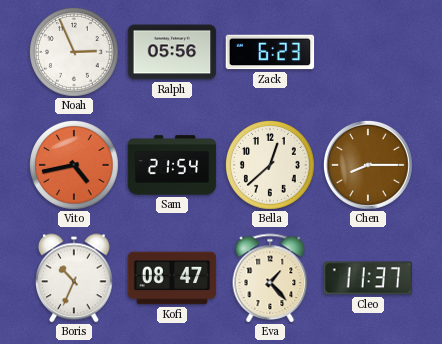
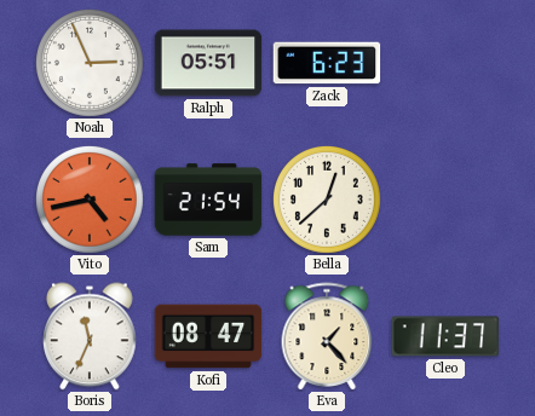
Ralph: 05:56 -> 05:51
Chen: 8:15 -> none
Boris: 10:34 -> 11:34
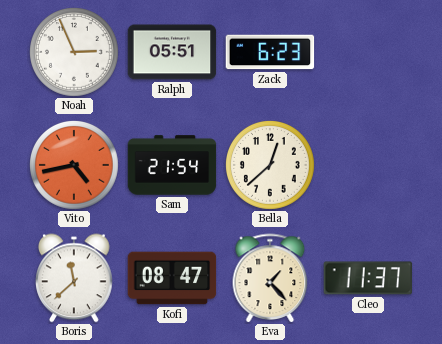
Boris: 11:34 -> 11:38
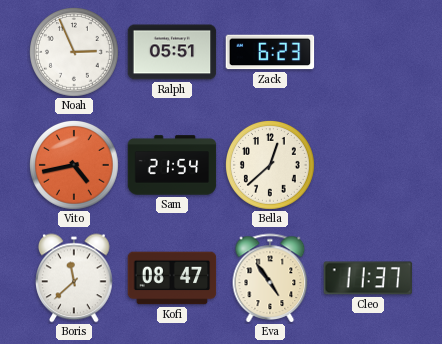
Eva: 1:23 -> 4:54
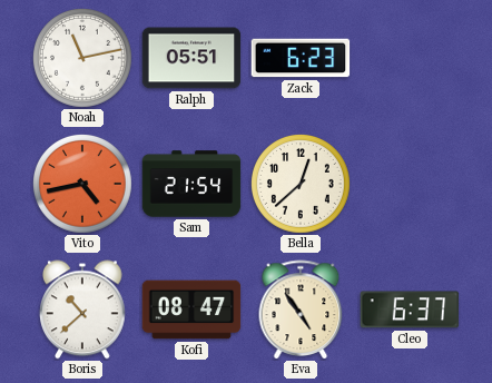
Noah: 2:56 -> 11:13
Boris: 11:38 -> 10:38
Cleo: 11:37 -> 6:37
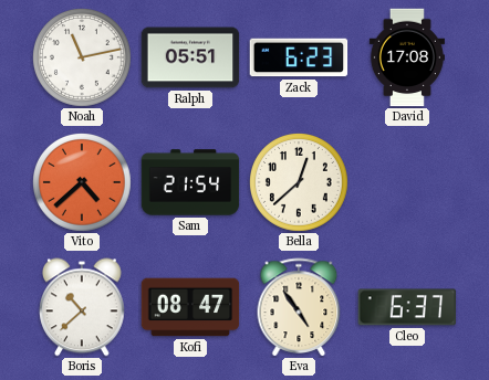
David: none -> 17:08
Vito: 4:43 -> 4:38
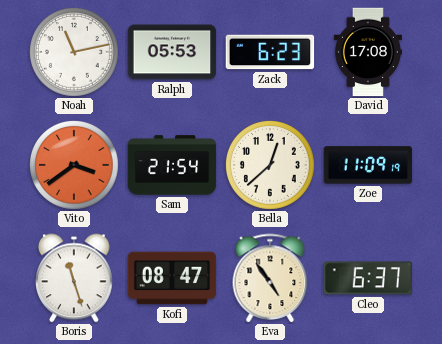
Ralph: 05:51 -> 05:53
Vito: 4:38 -> 3:39
Zoe: none -> 11:09
Boris: 10:38 -> 11:27
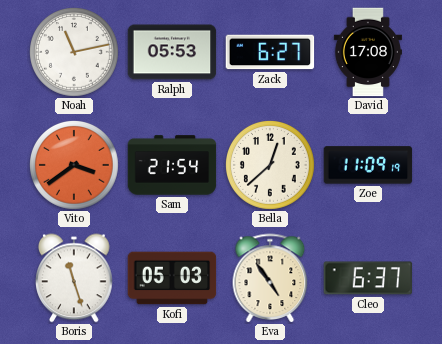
Zack: 6:23 -> 6:27
Kofi: 08:47 -> 05:03
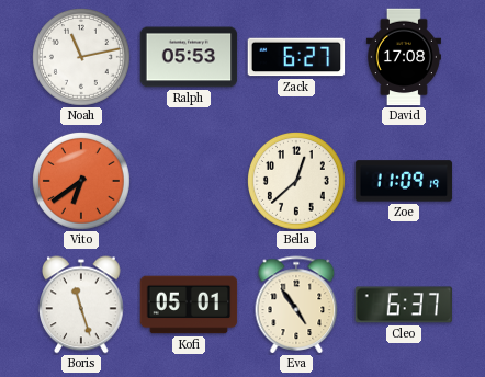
Vito: 3:39 -> 6:39
Sam: 21:54 -> none
Kofi: 05:03 -> 05:01
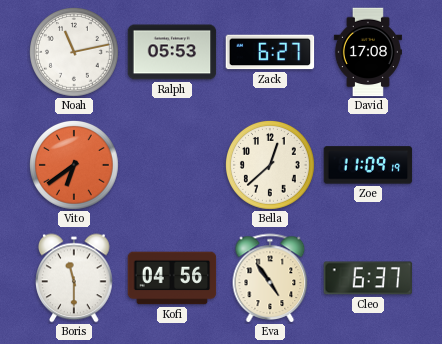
Boris: 11:27 -> 11:30
Kofi: 05:01 -> 04:56
